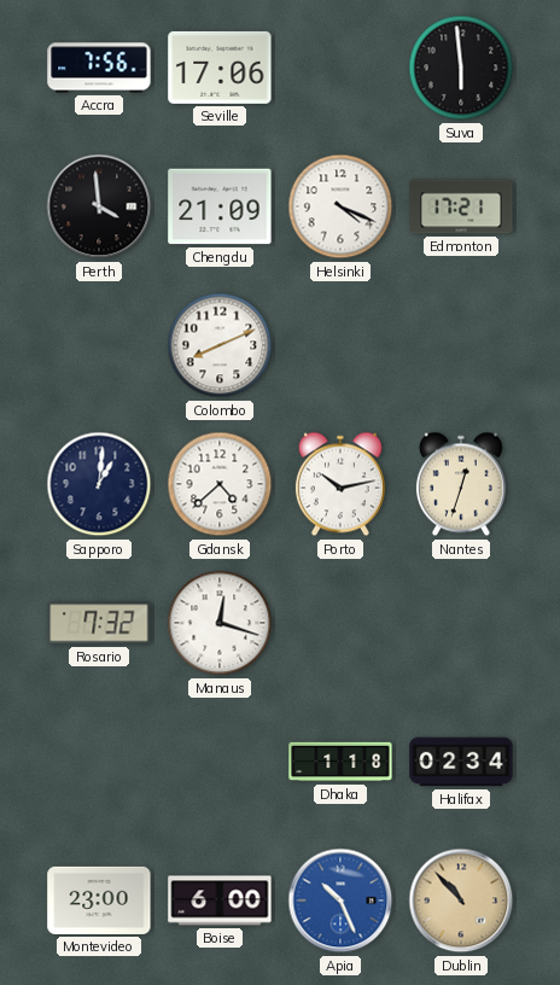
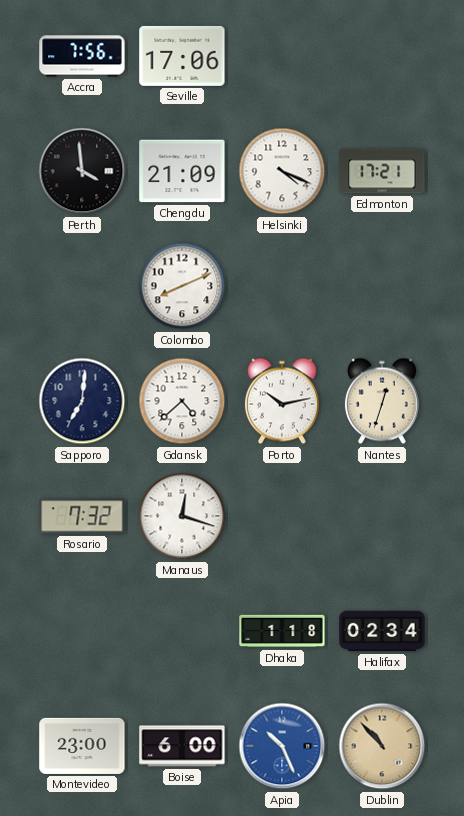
Suva: 5:59 -> none
Sapporo: 1:01 -> 7:01
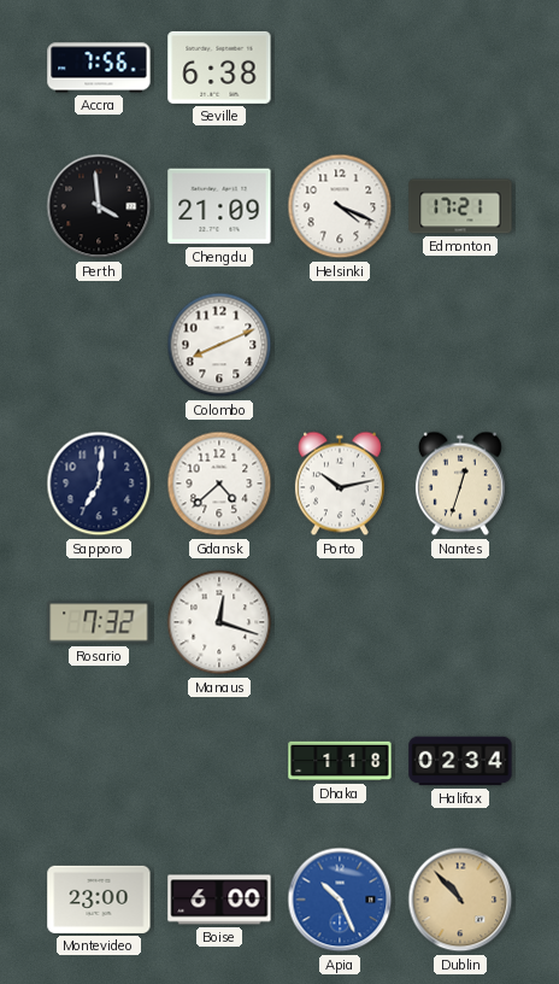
Seville: 17:06 -> 6:38
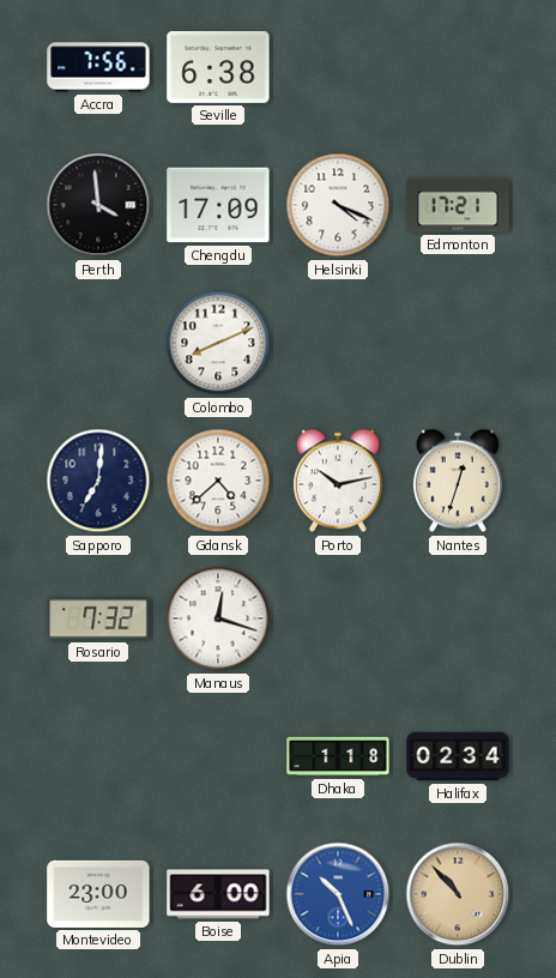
Chengdu: 21:09 -> 17:09
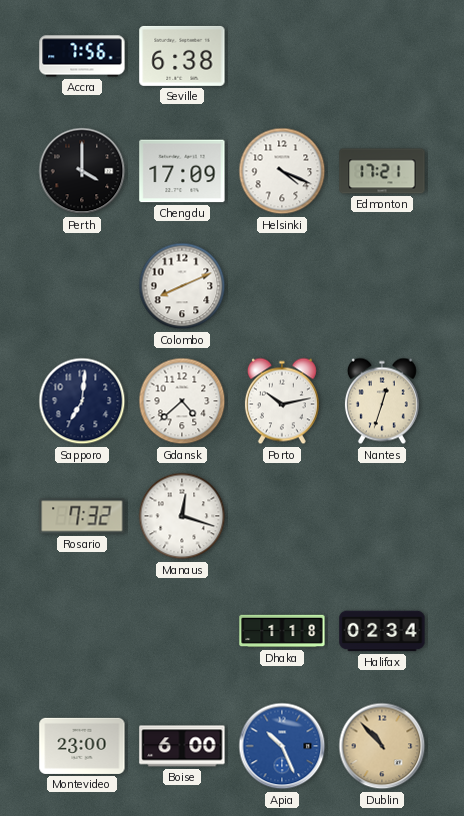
Perth: 3:59 -> 4:00
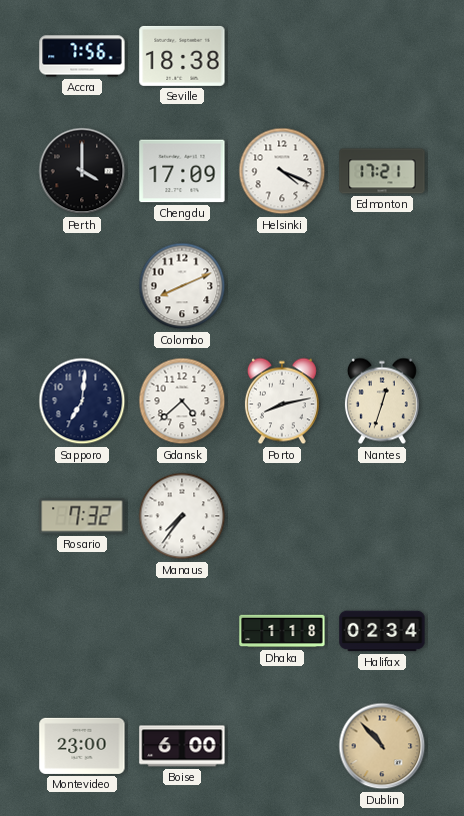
Seville: 6:38 -> 18:38
Porto: 10:13 -> 8:13
Manaus: 12:18 -> 7:36
Apia: 10:26 -> none
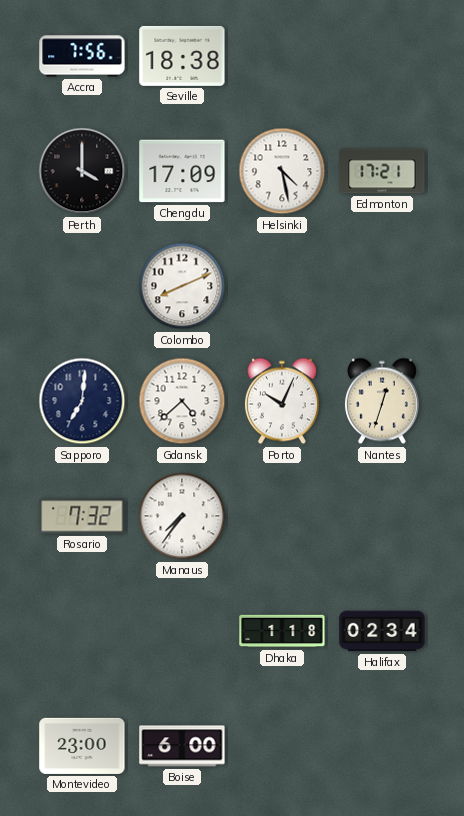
Helsinki: 4:19 -> 4:28
Porto: 8:13 -> 10:04
Dublin: 10:53 -> none
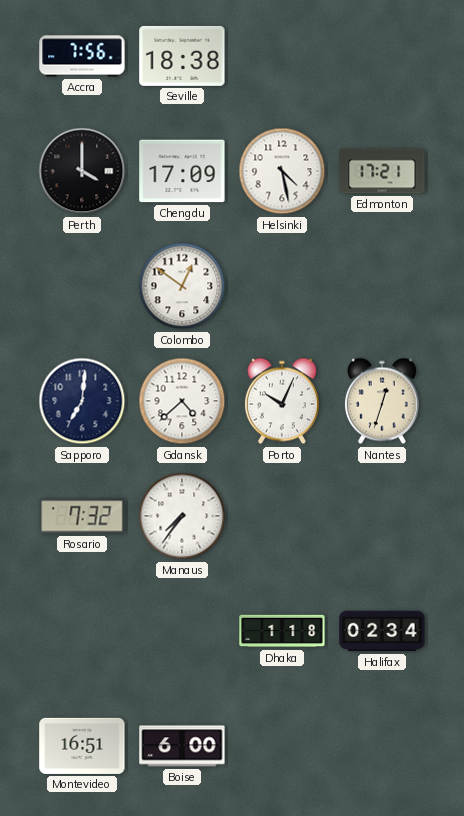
Colombo: 8:11 -> 12:51
Montevideo: 23:00 -> 16:51
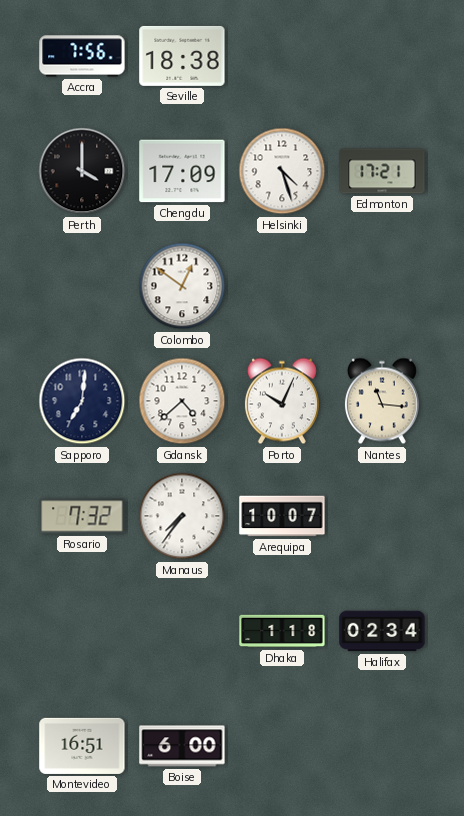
Helsinki: 4:28 -> 4:27
Nantes: 12:33 -> 11:16
Arequipa: none -> 10:07
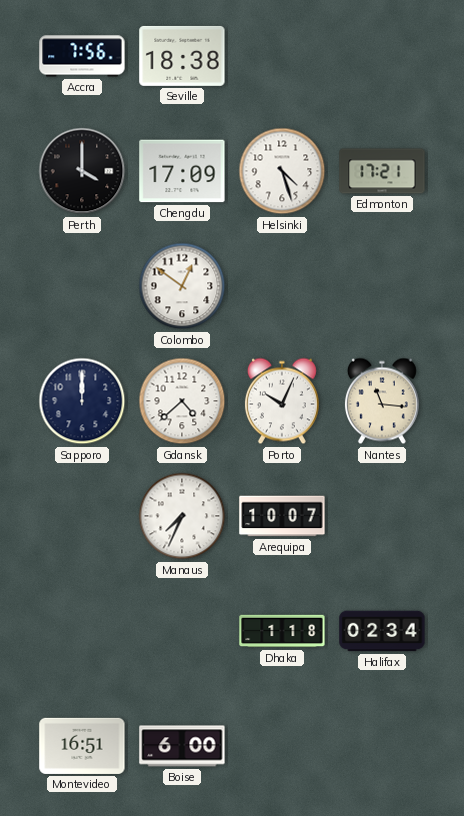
Sapporo: 7:01 -> 12:00
Rosario: 7:32 -> none
Manaus: 7:36 -> 7:34
